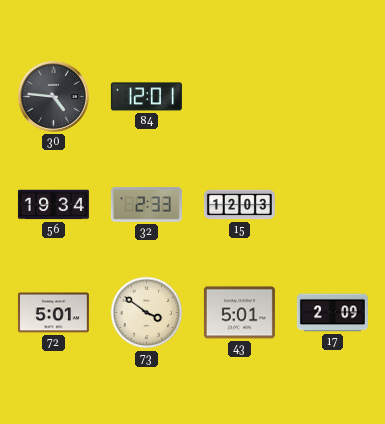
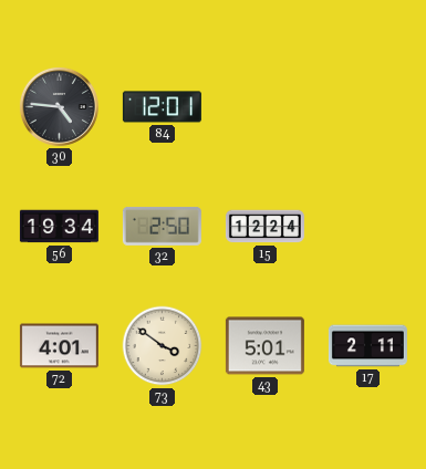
32: 2:33 -> 2:50
15: 12:03 -> 12:24
72: 5:01 -> 4:01
17: 2:09 -> 2:11
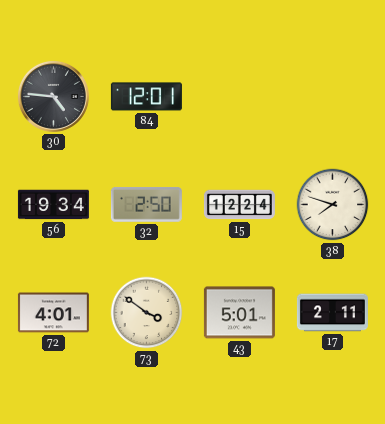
38: none -> 7:48
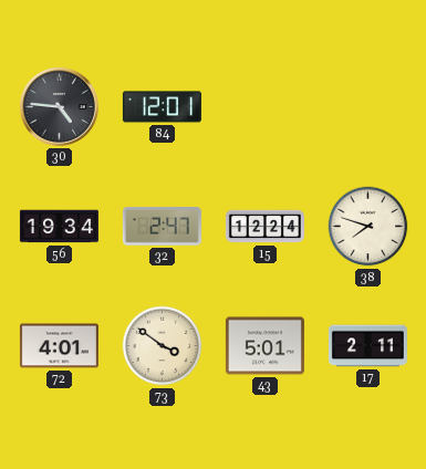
32: 2:50 -> 2:47
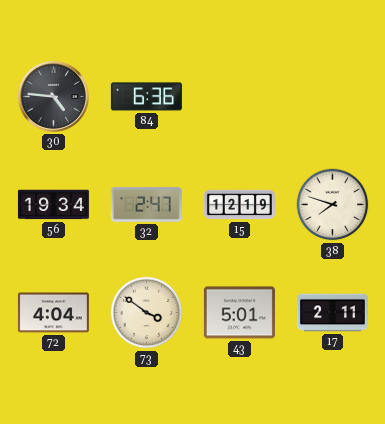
84: 12:01 -> 6:36
15: 12:24 -> 12:19
72: 4:01 -> 4:04
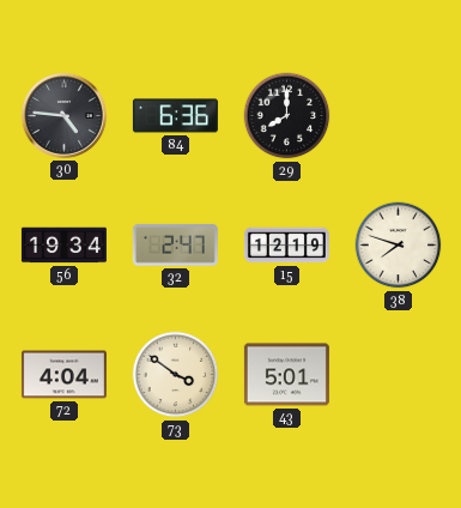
29: none -> 8:00
17: 2:11 -> none
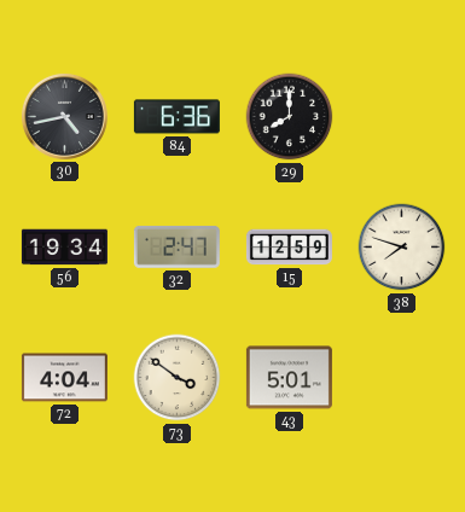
30: 4:46 -> 4:43
15: 12:19 -> 12:59
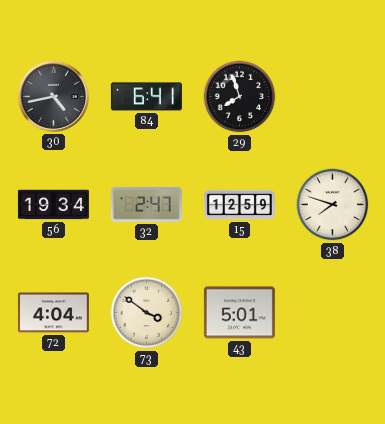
84: 6:36 -> 6:41
29: 8:00 -> 7:57
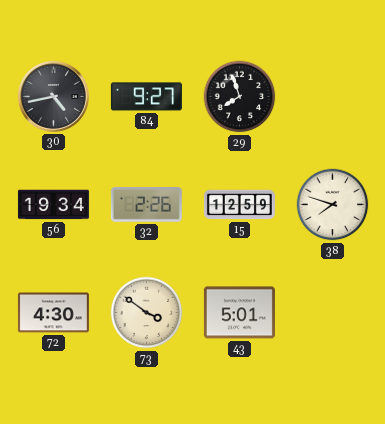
84: 6:41 -> 9:27
32: 2:47 -> 2:26
72: 4:04 -> 4:30
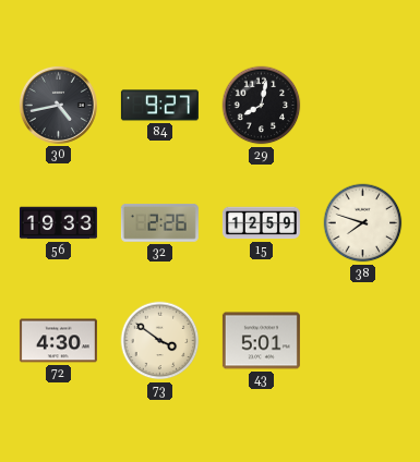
29: 7:57 -> 8:02
56: 19:34 -> 19:33
